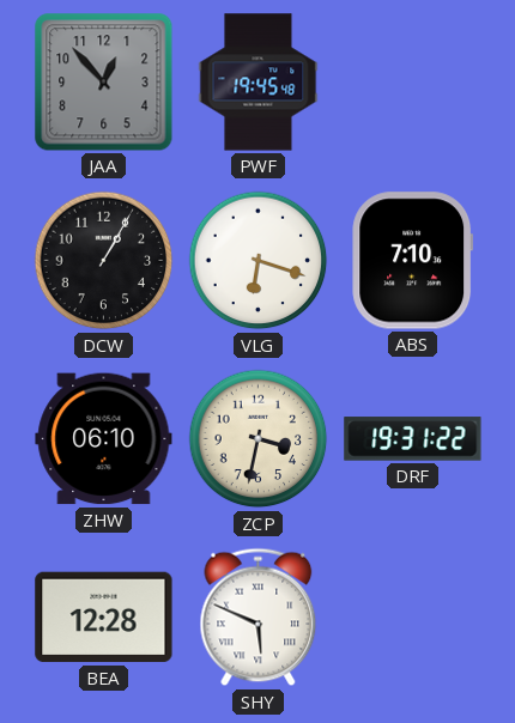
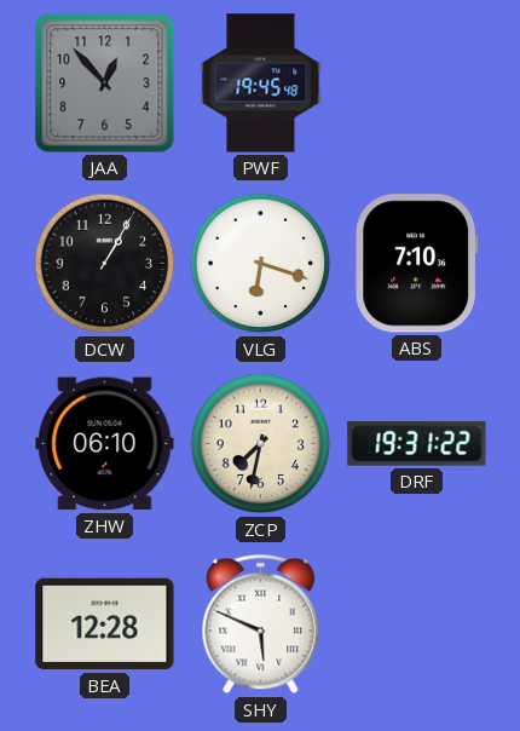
ZCP: 3:32 -> 7:32
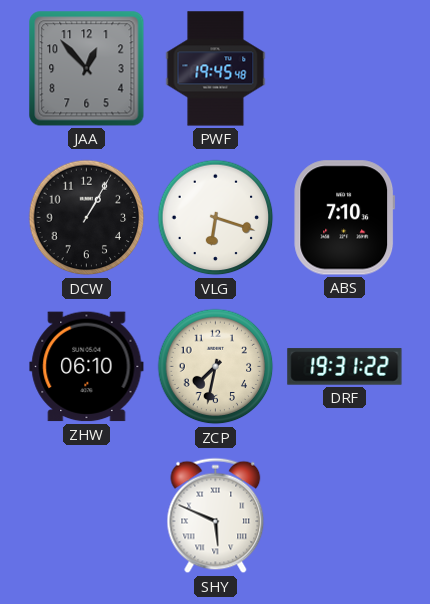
BEA: 12:28 -> none
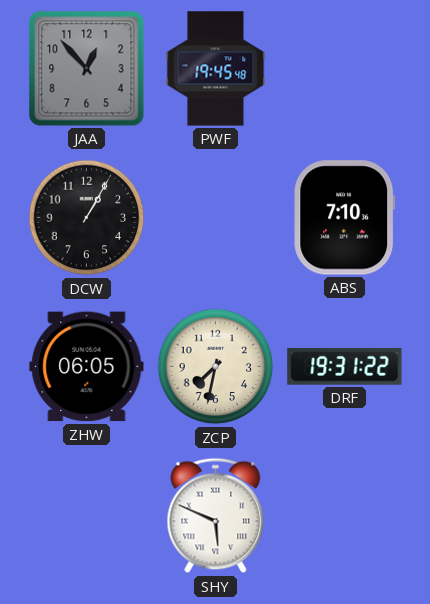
VLG: 6:18 -> none
ZHW: 06:10 -> 06:05
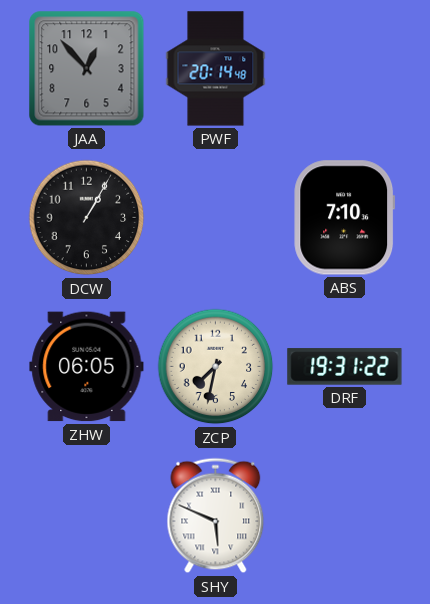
PWF: 19:45 -> 20:14
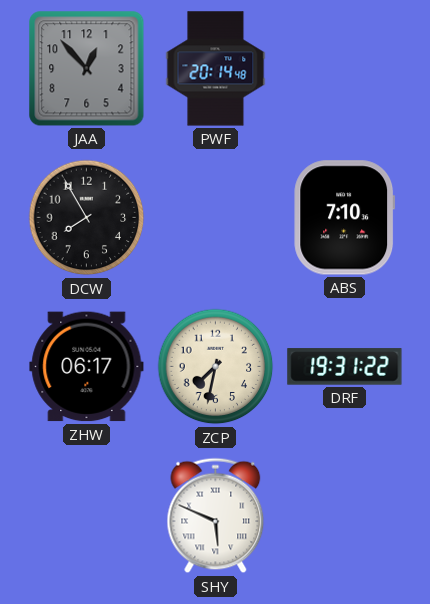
DCW: 1:05 -> 7:55
ZHW: 06:05 -> 06:17
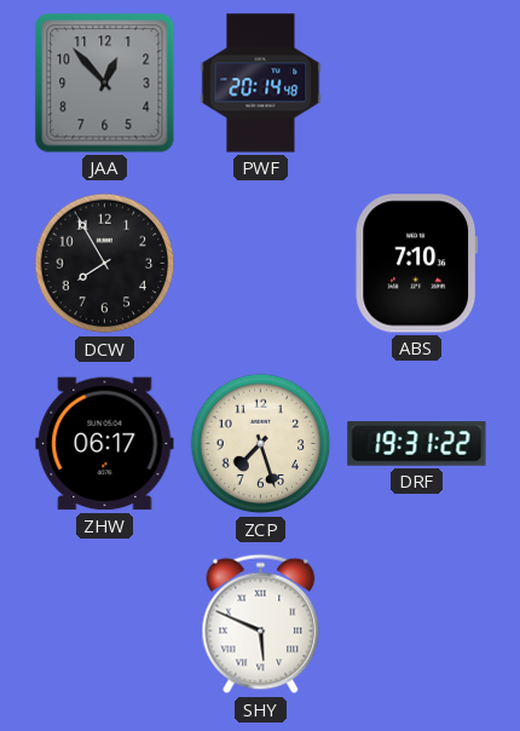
ZCP: 7:32 -> 7:27
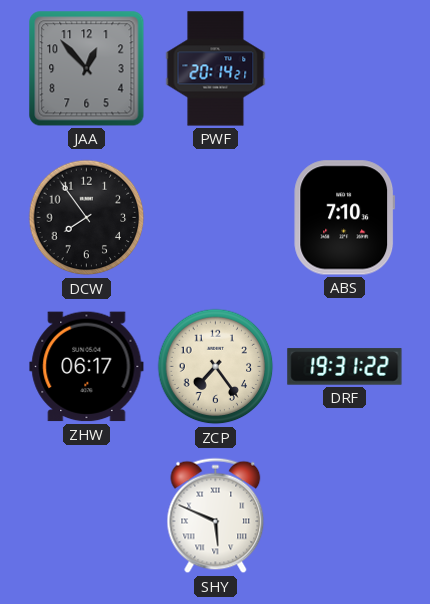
PWF: 20:14:48 -> 20:14:21
DCW: 7:55 -> 7:54
ZCP: 7:27 -> 7:24
